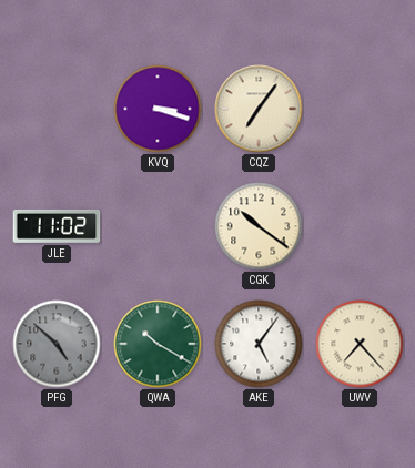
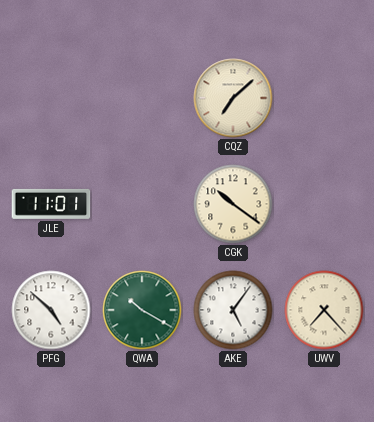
KVQ: 3:18 -> none
CQZ: 7:06 -> 7:08
JLE: 11:02 -> 11:01
PFG dial: grey -> white
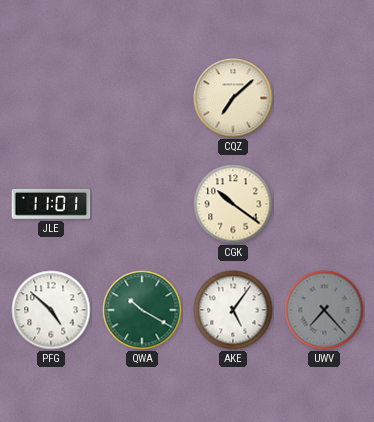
UWV dial: cream -> grey
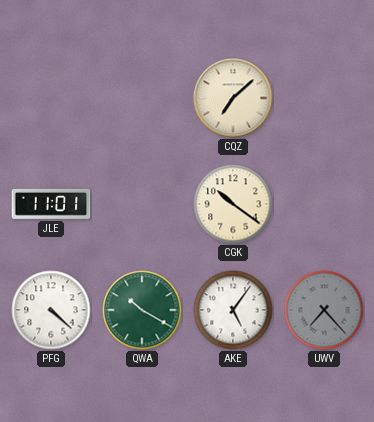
PFG: 4:52 -> 4:22
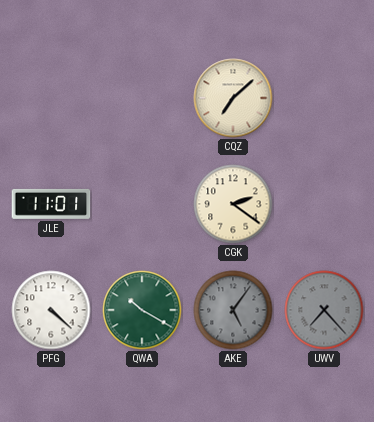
CGK: 10:21 -> 2:21
AKE dial: white -> grey
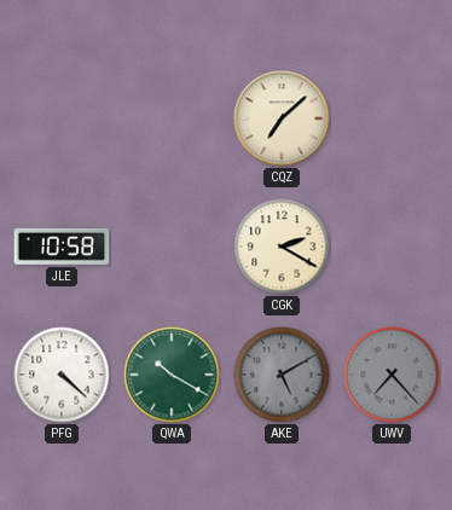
JLE: 11:01 -> 10:58
CGK: 2:21 -> 2:20
AKE: 5:06 -> 5:10
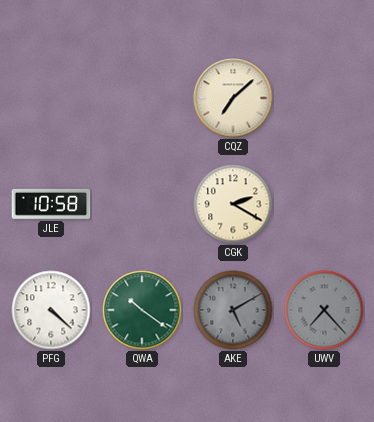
QWA: 10:20 -> 10:21
